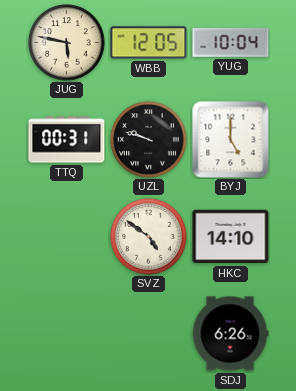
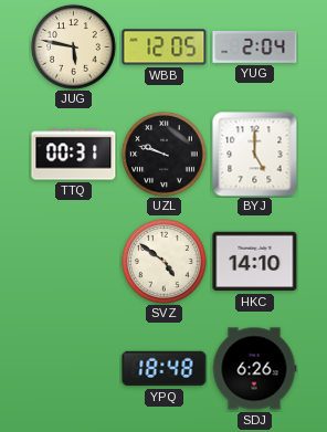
YUG: 10:04 -> 2:04
YPQ: none -> 18:48
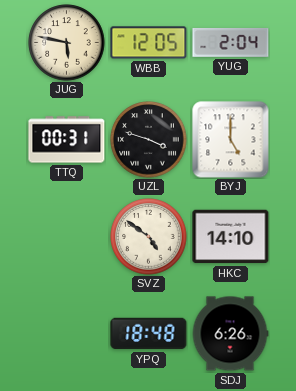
UZL: 9:48 -> 3:48
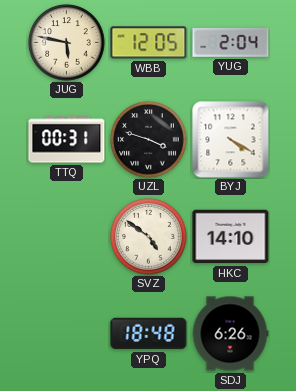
BYJ: 5:00 -> 4:20
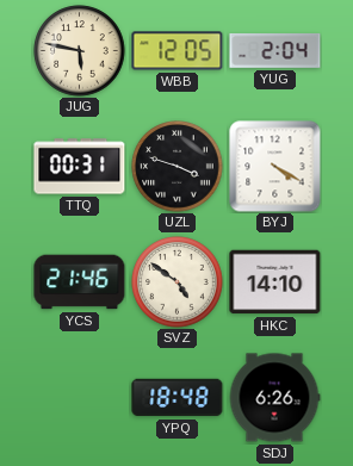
YCS: none -> 21:46
